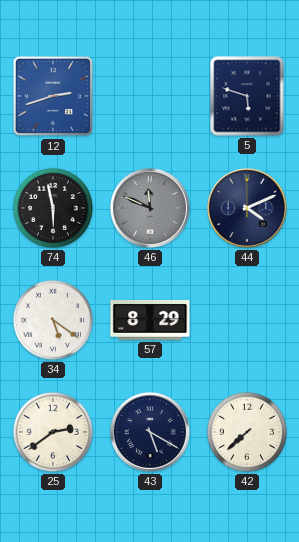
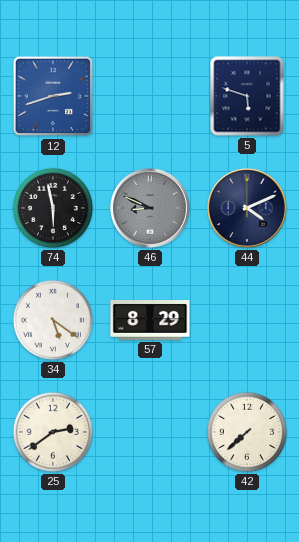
46: 11:49 -> 8:49
43: 5:20 -> none
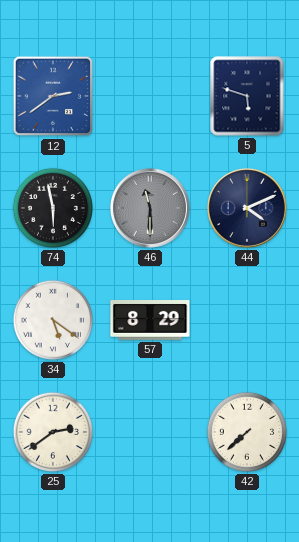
12: 2:42 -> 2:39
46: 8:49 -> 11:30
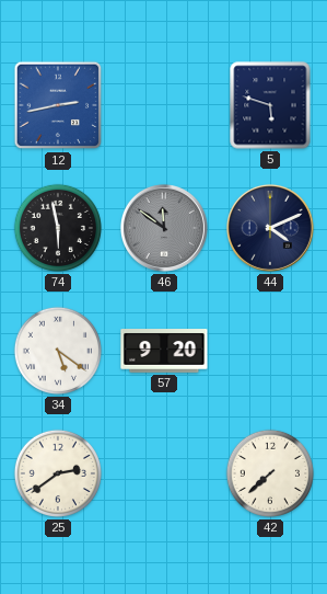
12: 2:39 -> 2:43
46: 11:30 -> 11:51
57: 8:29 -> 9:20
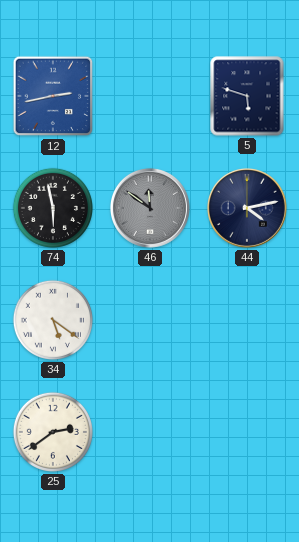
44: 4:11 -> 4:13
57: 9:20 -> none
42: 7:38 -> none
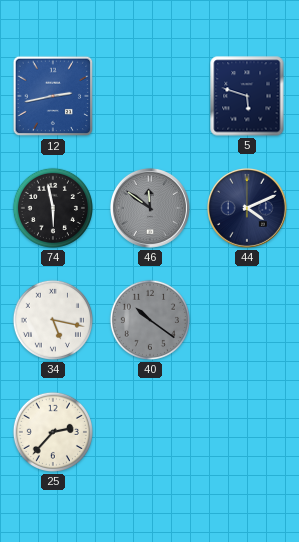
44: 4:13 -> 4:11
34: 5:21 -> 5:17
40: none -> 10:21
25: 2:39 -> 2:37
